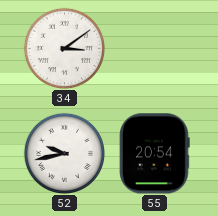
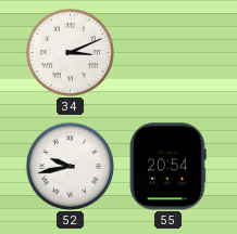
34: 3:09 -> 3:11
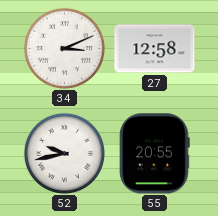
27: none -> 12:58
55: 20:54 -> 20:55
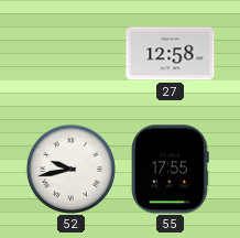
34: 3:11 -> none
55: 20:55 -> 17:55
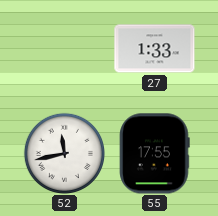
27: 12:58 -> 1:33
52: 9:43 -> 11:43
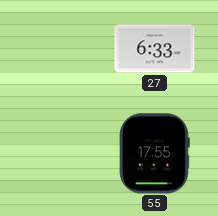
27: 1:33 -> 6:33
52: 11:43 -> none
